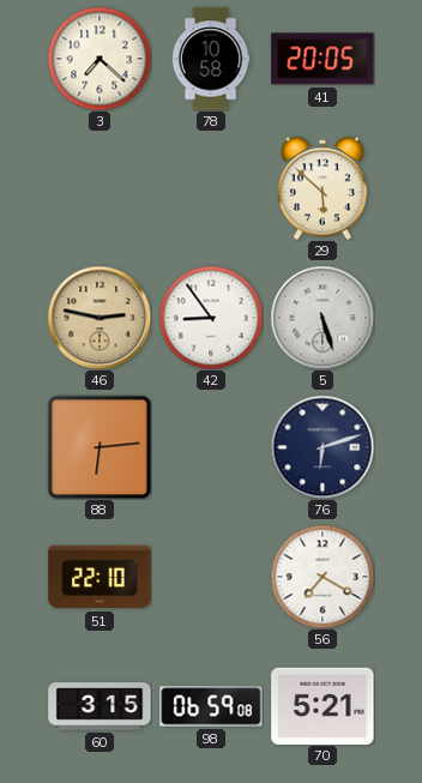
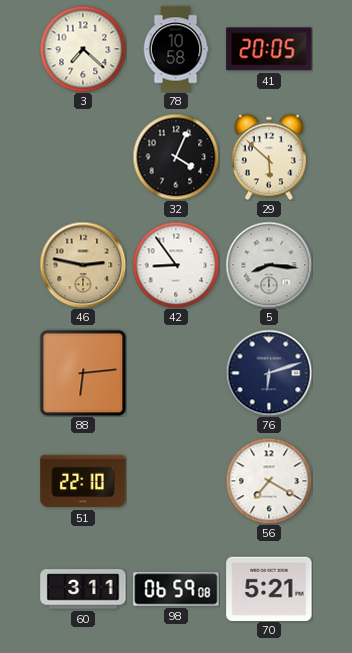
32: none -> 4:04
5: 5:27 -> 8:16
60: 3:15 -> 3:11
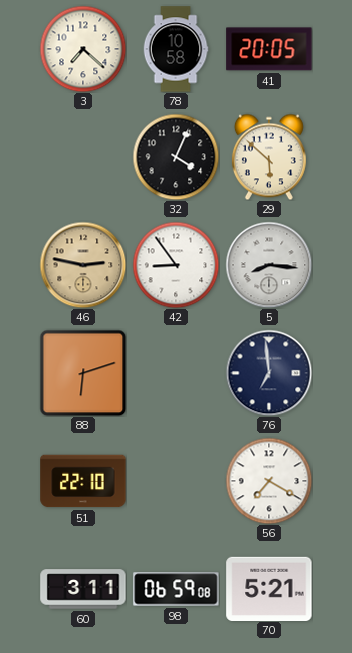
88: 6:14 -> 6:12
76: 6:12 -> 6:59
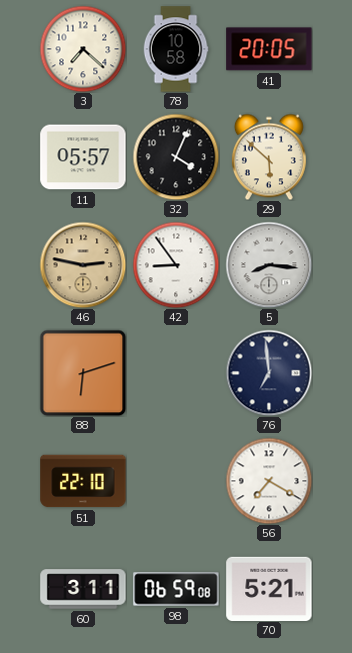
11: none -> 05:57
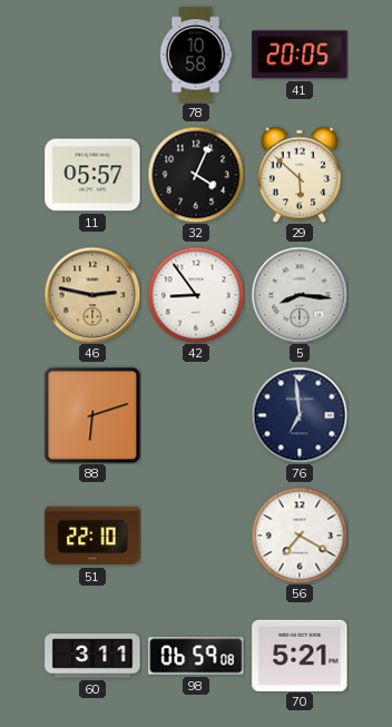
3: 7:22 -> none
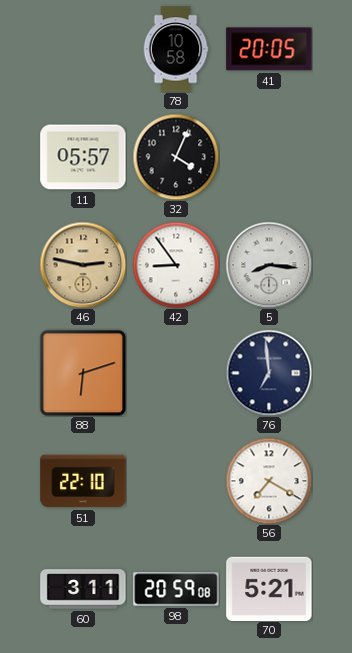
29: 5:52 -> none
98: 06:59 -> 20:59
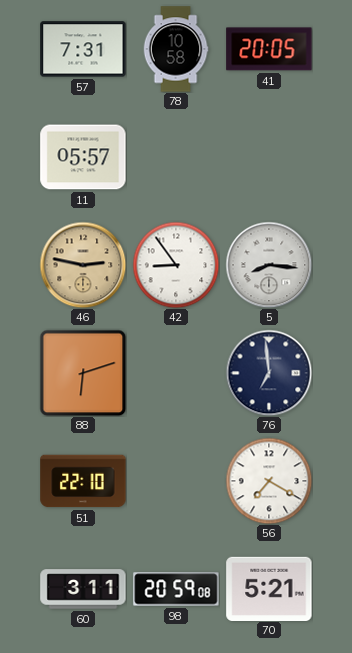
57: none -> 7:31
32: 4:04 -> none
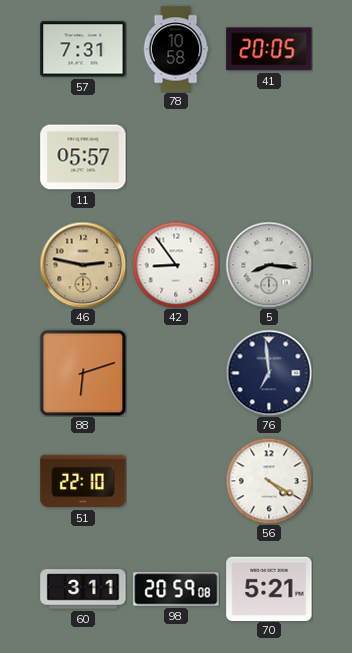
56: 7:20 -> 4:20
